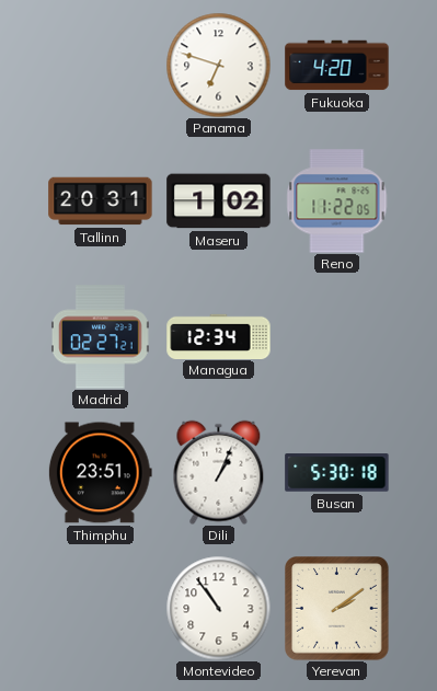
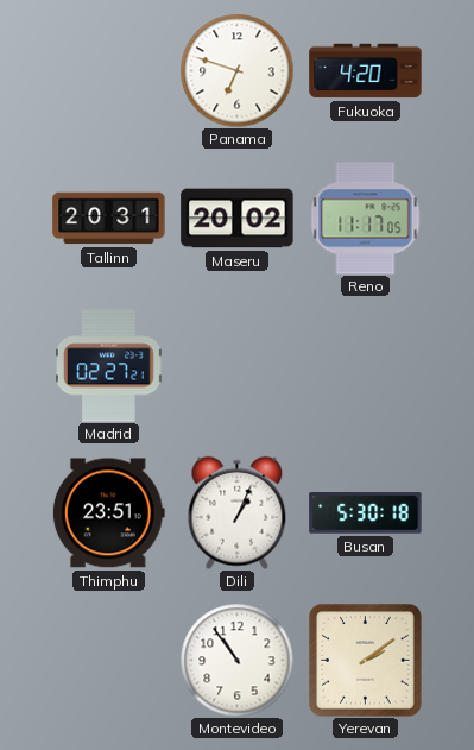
Maseru: 1:02 -> 20:02
Reno: 11:22 -> 11:17
Managua: 12:34 -> none
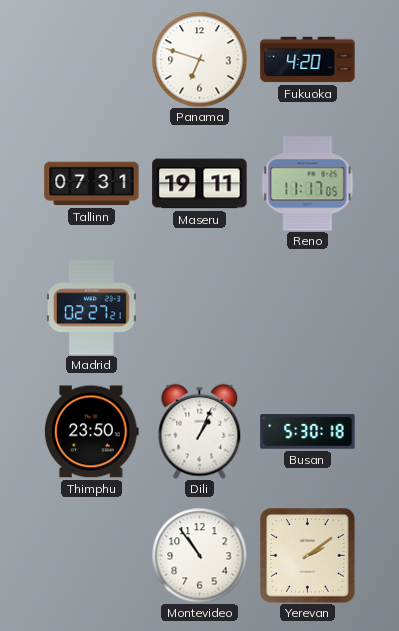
Tallinn: 20:31 -> 07:31
Maseru: 20:02 -> 19:11
Thimphu: 23:51 -> 23:50
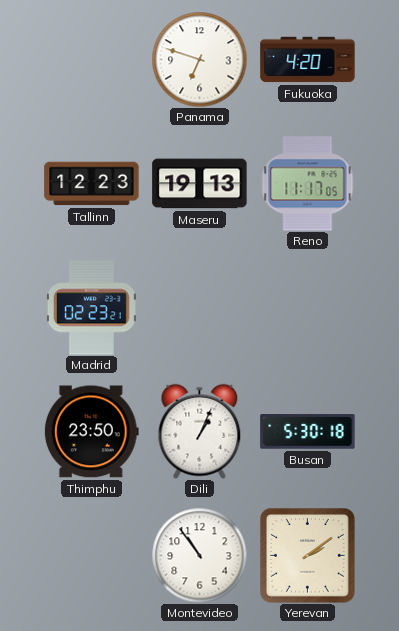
Tallinn: 07:31 -> 12:23
Maseru: 19:11 -> 19:13
Madrid: 02:27 -> 02:23
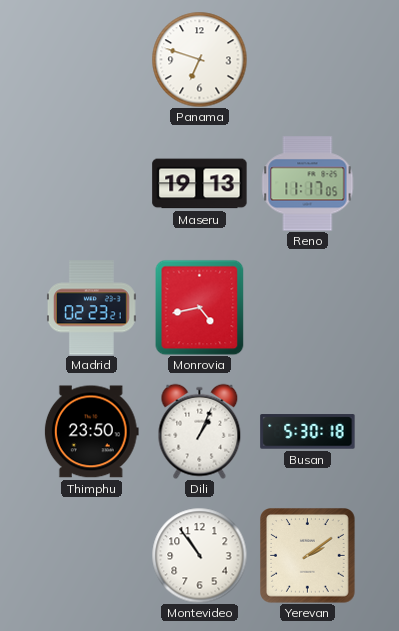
Fukuoka: 4:20 -> none
Tallinn: 12:23 -> none
Monrovia: none -> 4:43
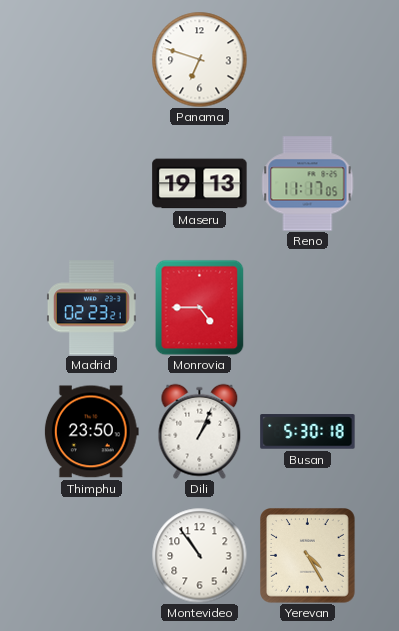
Monrovia: 4:43 -> 4:45
Yerevan: 2:09 -> 4:25
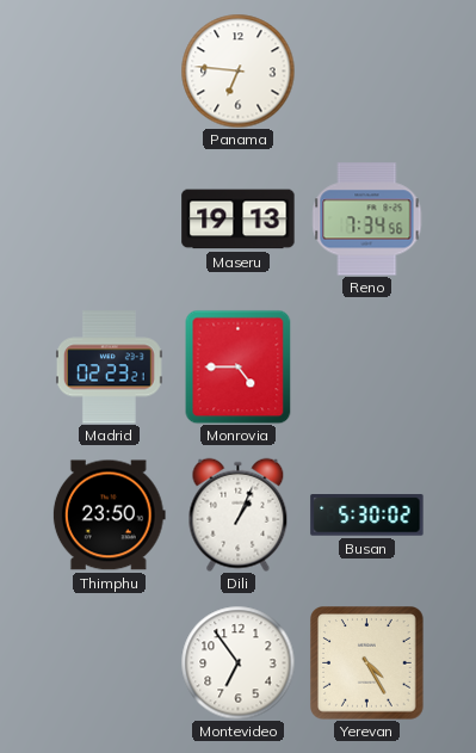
Panama: 6:48 -> 6:46
Reno: 11:17 -> 7:34
Busan: 5:30:18 -> 5:30:02
Montevideo: 10:54 -> 6:54
